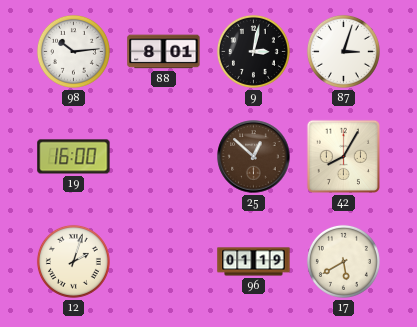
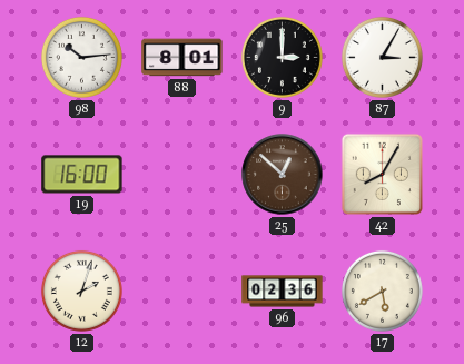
9: 3:02 -> 3:00
87: 3:03 -> 3:05
96: 01:19 -> 02:36
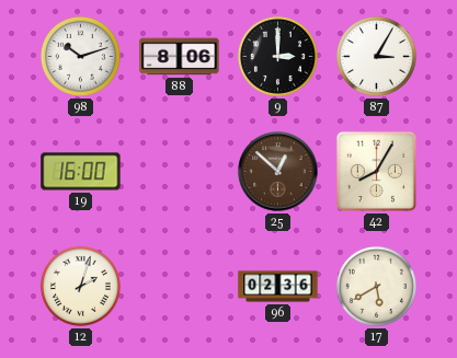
98: 10:14 -> 10:12
88: 8:01 -> 8:06
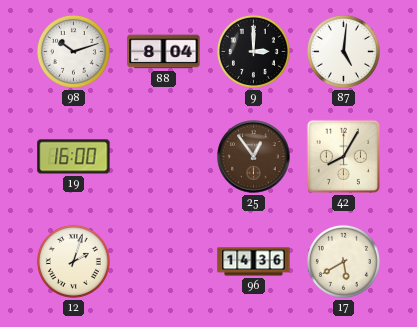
88: 8:06 -> 8:04
87: 3:05 -> 5:01
25: 12:52 -> 12:54
96: 02:36 -> 14:36
